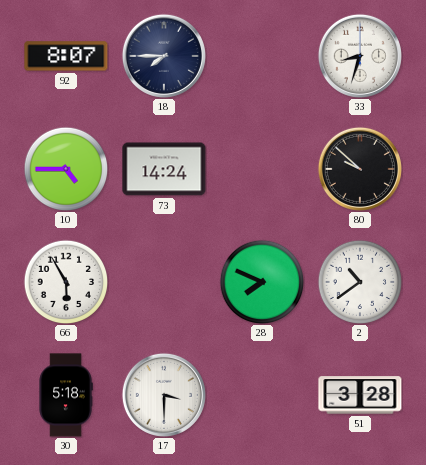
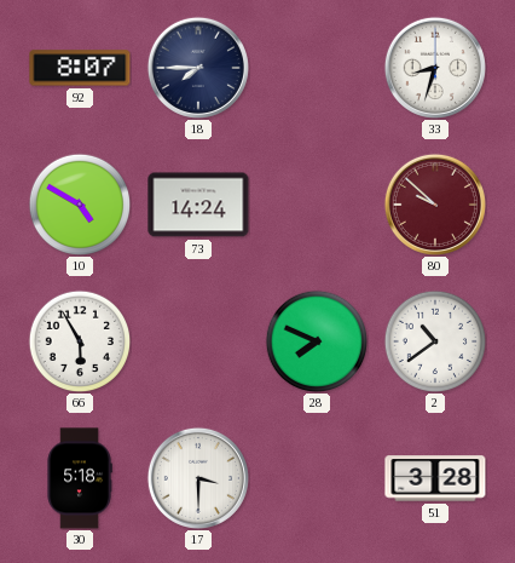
10: 4:45 -> 4:50
80 dial: black -> burgundy
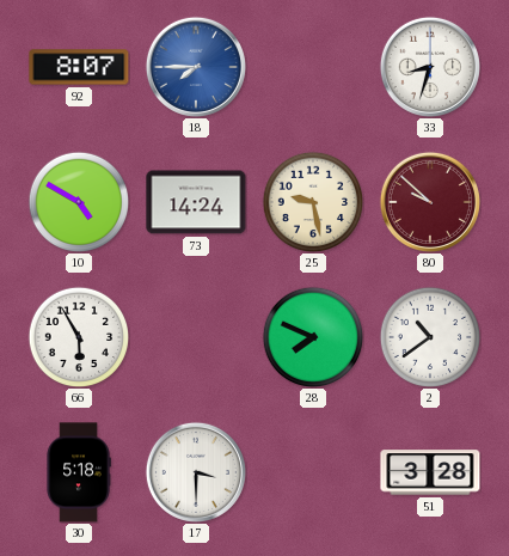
18 dial: navy -> blue
25: none -> 9:28
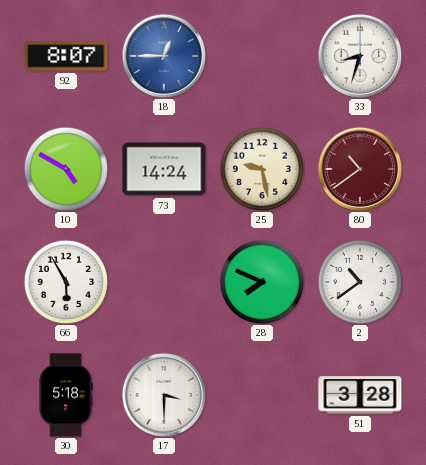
18: 7:45 -> 12:45
80: 9:52 -> 10:39
